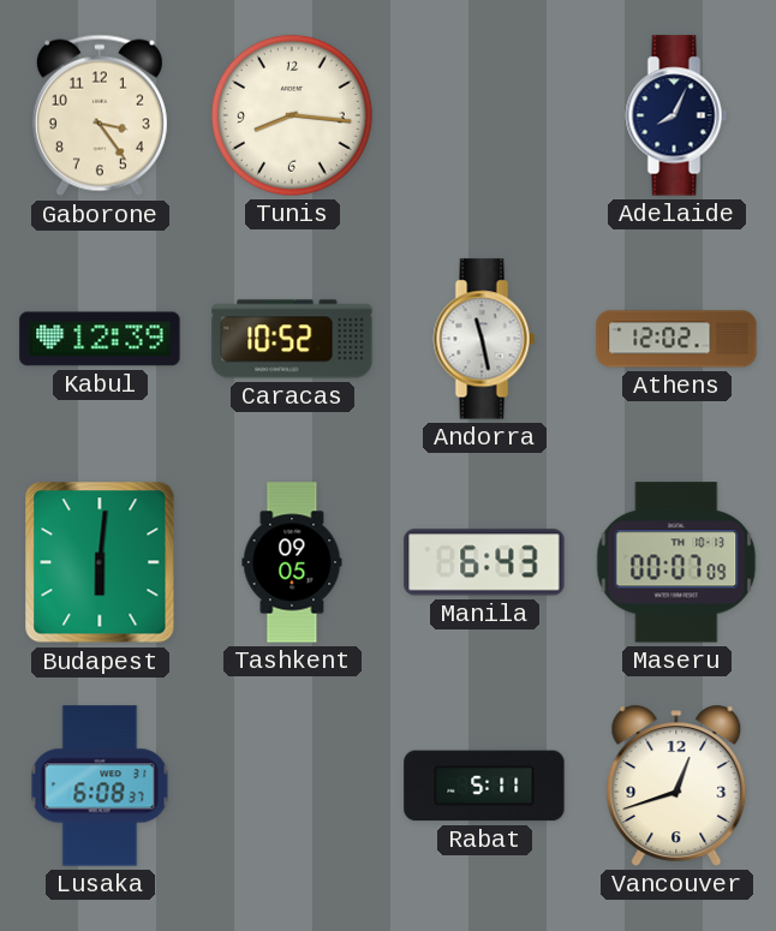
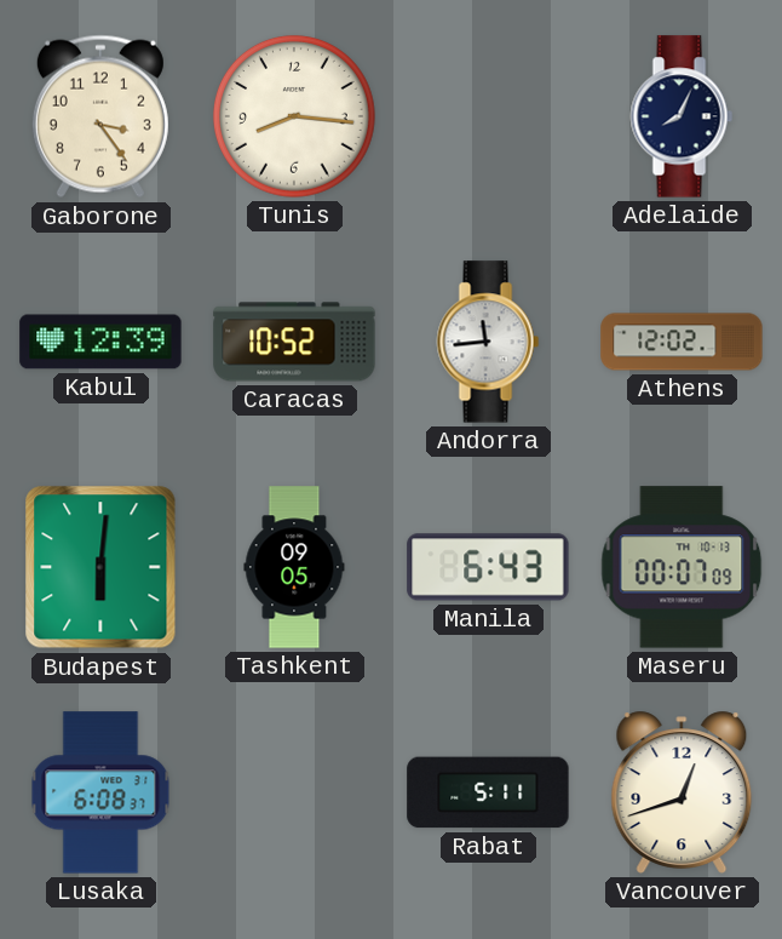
Andorra: 11:28 -> 11:44
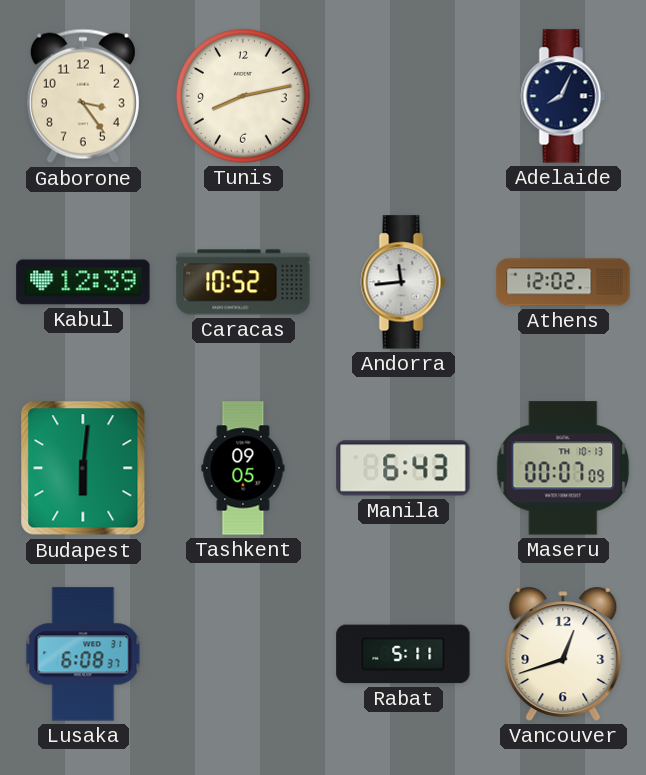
Tunis: 8:16 -> 8:13
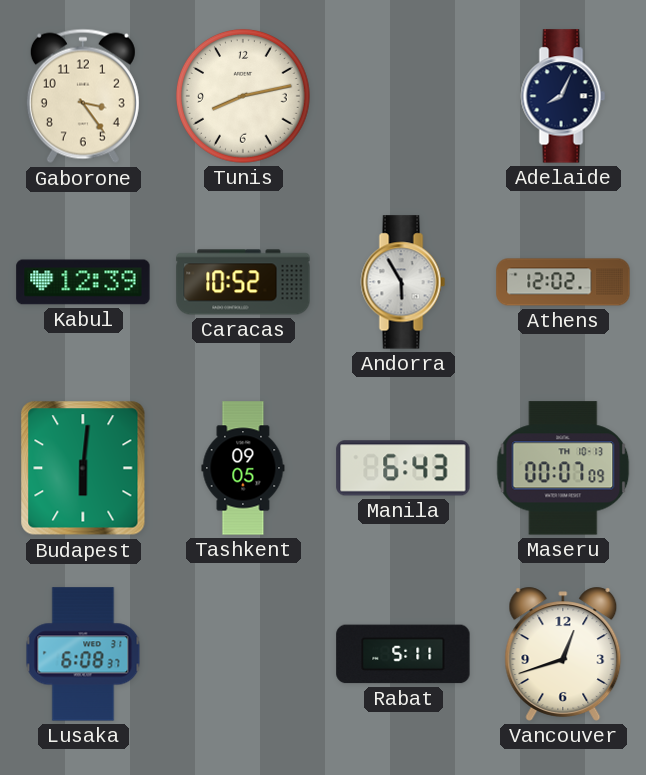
Andorra: 11:44 -> 5:55
